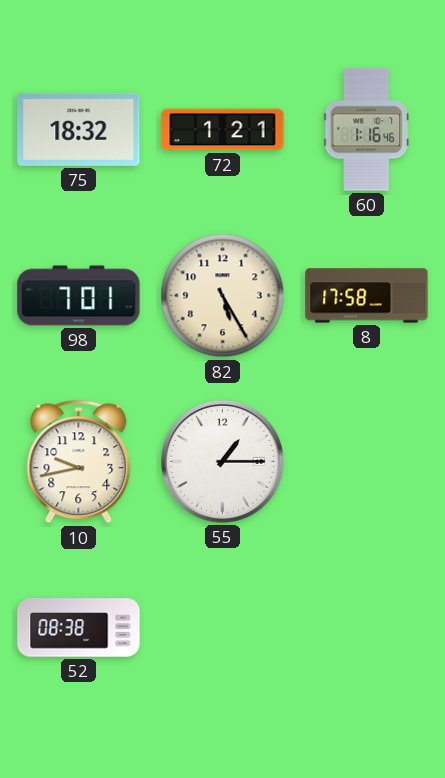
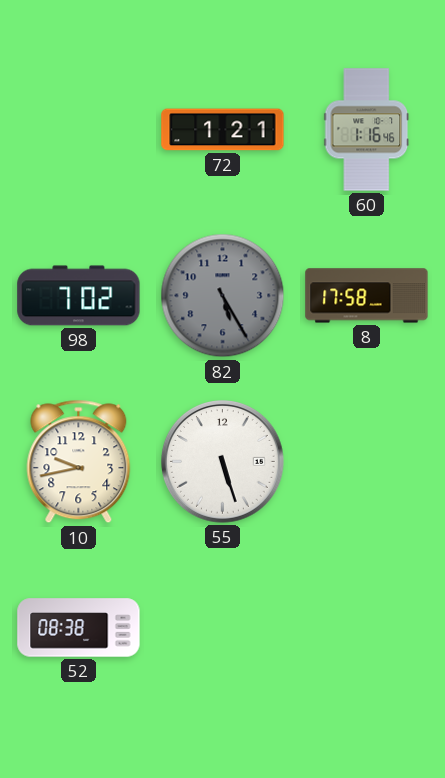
75: 18:32 -> none
98: 7:01 -> 7:02
82 dial: cream -> grey
55: 1:15 -> 5:27
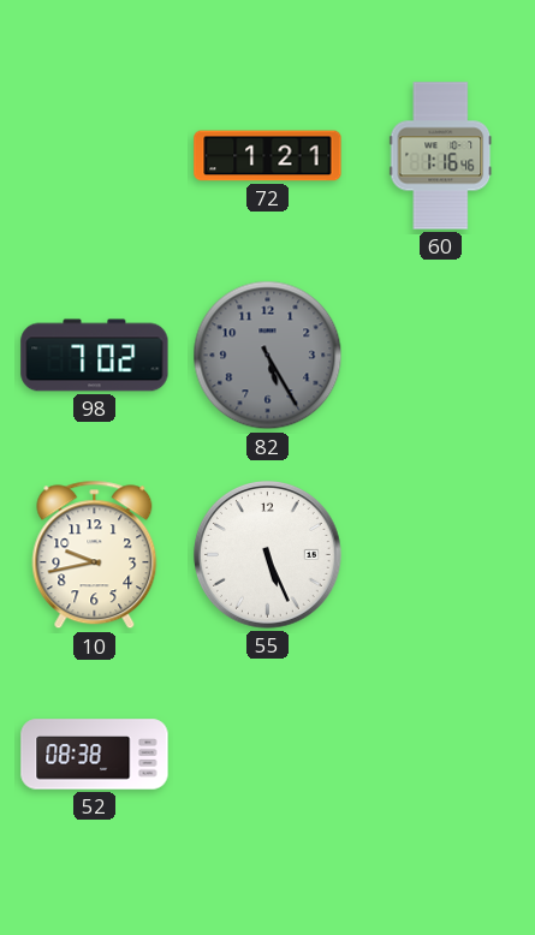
8: 17:58 -> none
55: 5:27 -> 5:26
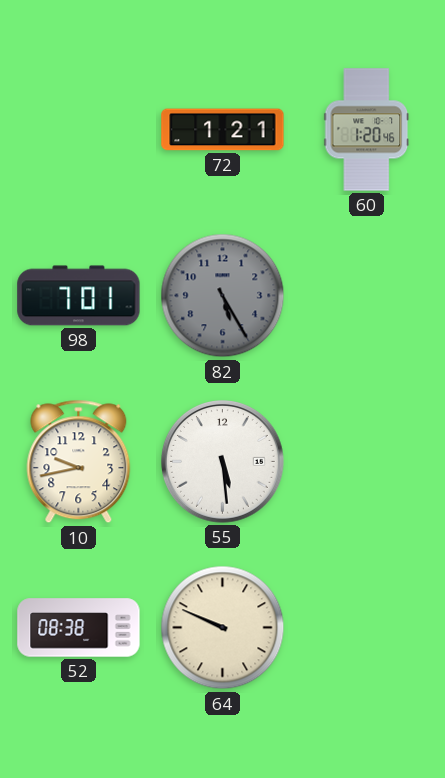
60: 1:16 -> 1:20
98: 7:02 -> 7:01
55: 5:26 -> 5:29
64: none -> 9:49
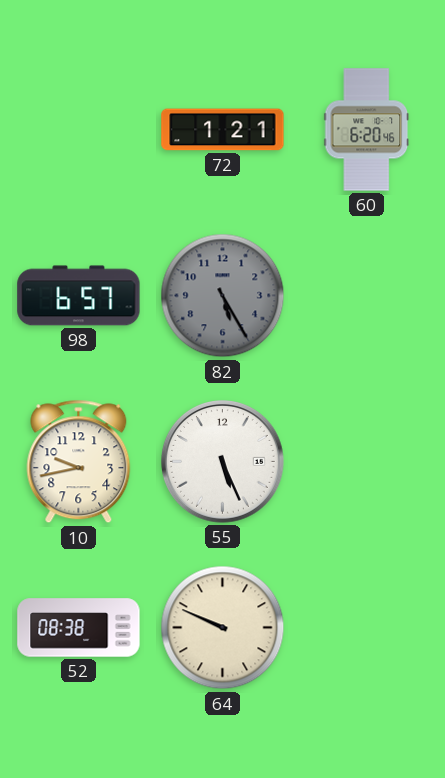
60: 1:20 -> 6:20
98: 7:01 -> 6:57
55: 5:29 -> 5:26
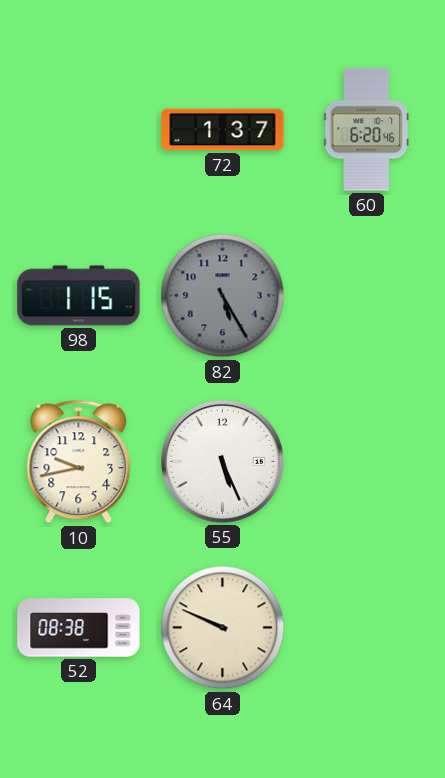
72: 1:21 -> 1:37
98: 6:57 -> 1:15
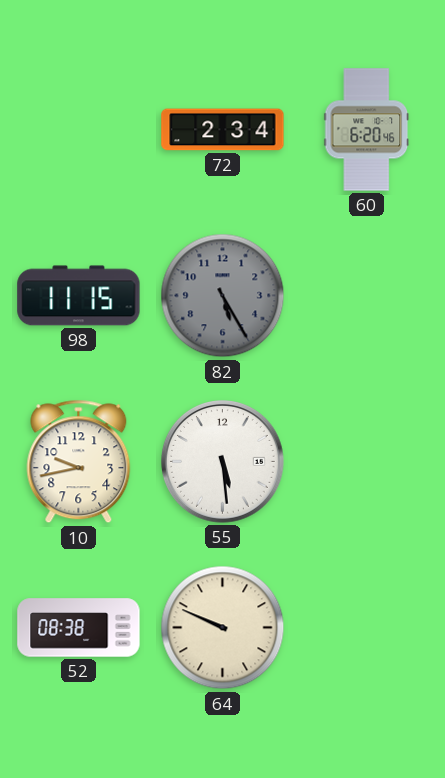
72: 1:37 -> 2:34
98: 1:15 -> 11:15
55: 5:26 -> 5:29
